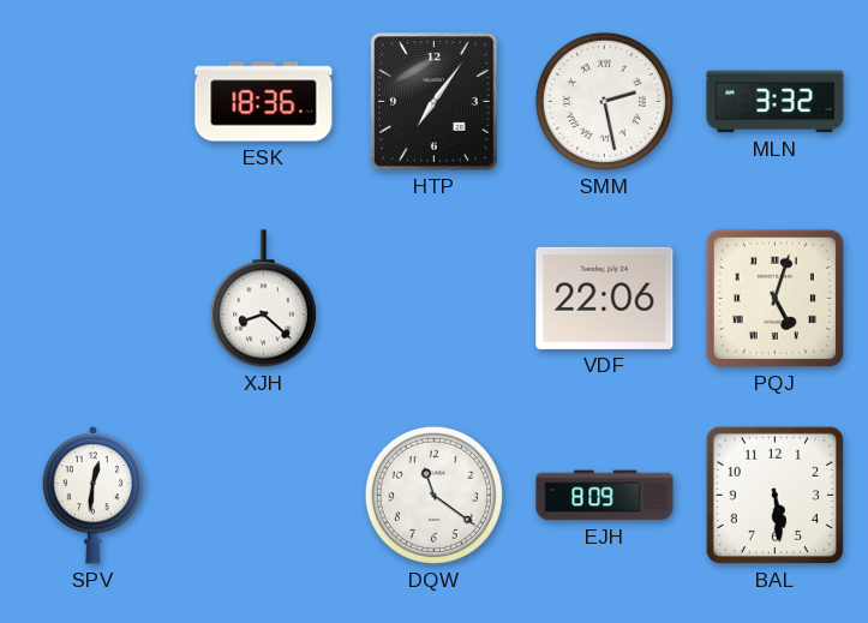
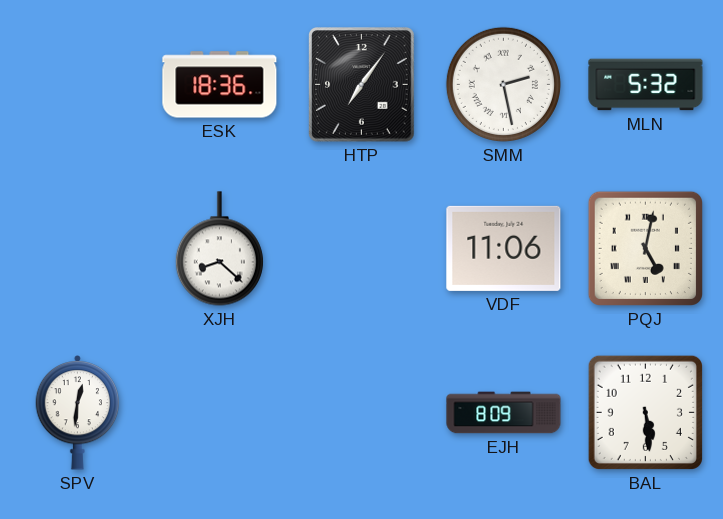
MLN: 3:32 -> 5:32
VDF: 22:06 -> 11:06
PQJ: 5:03 -> 5:02
DQW: 11:21 -> none
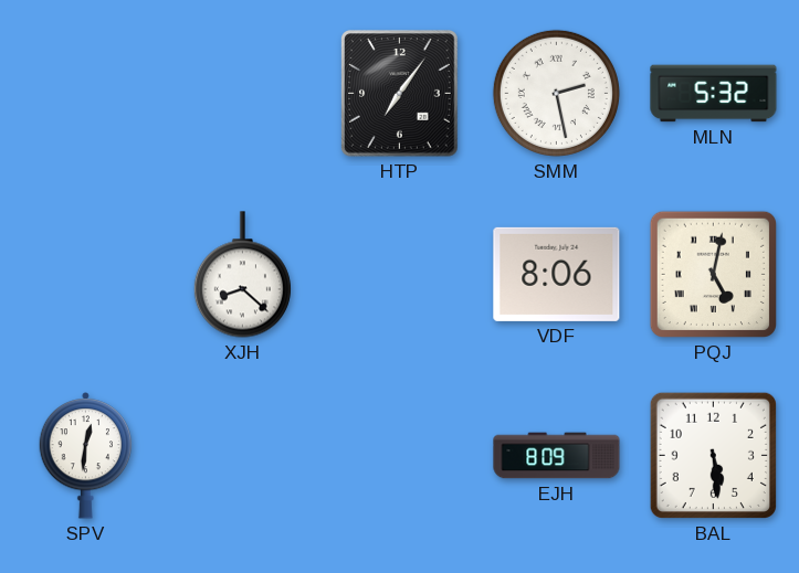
ESK: 18:36 -> none
VDF: 11:06 -> 8:06
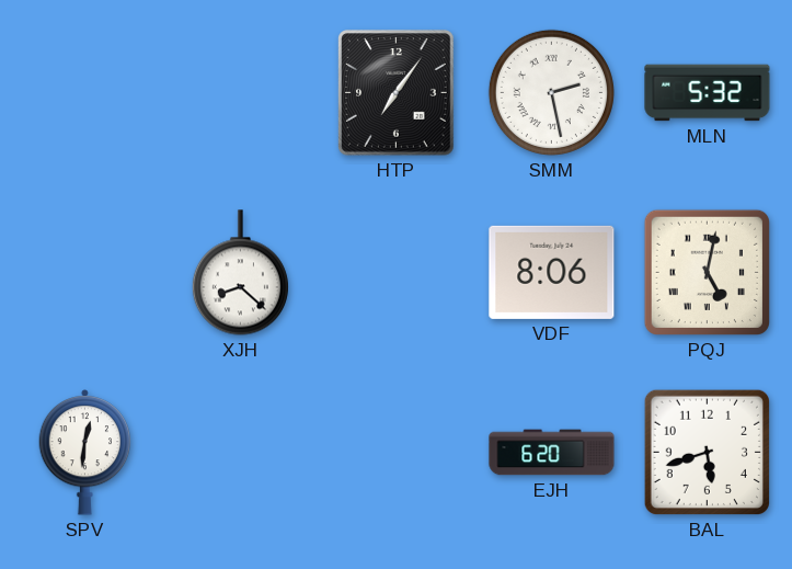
EJH: 8:09 -> 6:20
BAL: 5:29 -> 5:42
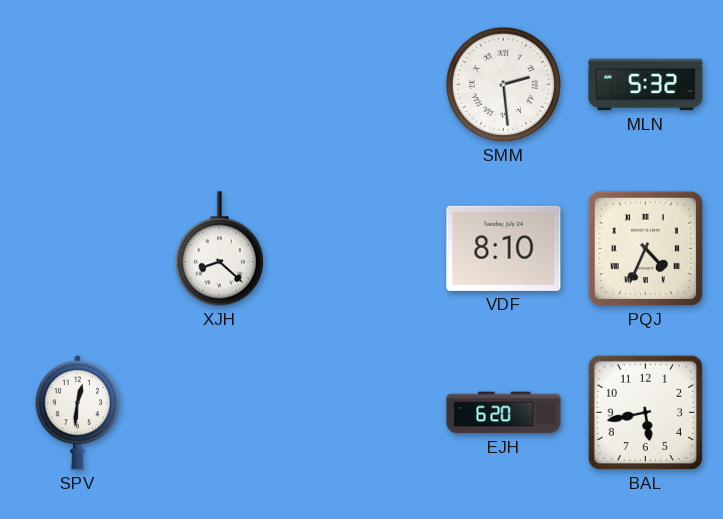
HTP: 7:06 -> none
SMM: 2:28 -> 2:29
VDF: 8:06 -> 8:10
PQJ: 5:02 -> 4:34
BAL: 5:42 -> 5:43
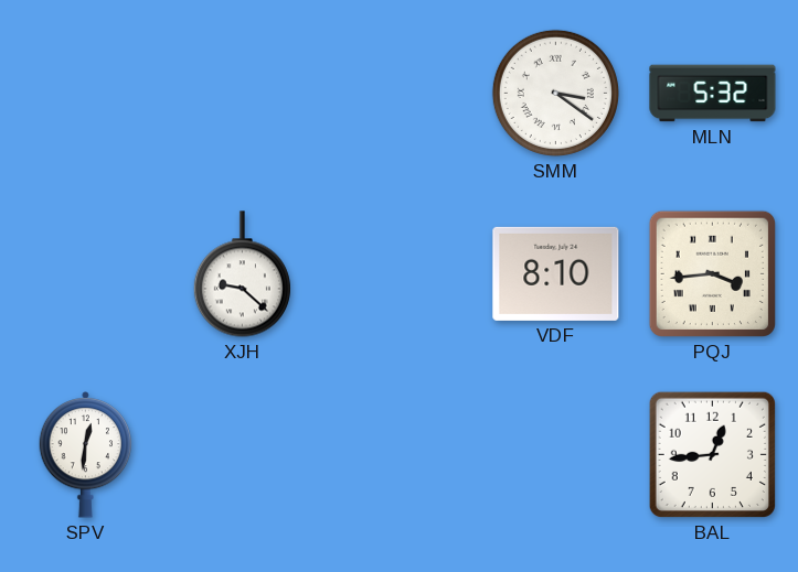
SMM: 2:29 -> 3:21
XJH: 8:22 -> 9:22
PQJ: 4:34 -> 3:44
EJH: 6:20 -> none
BAL: 5:43 -> 12:44
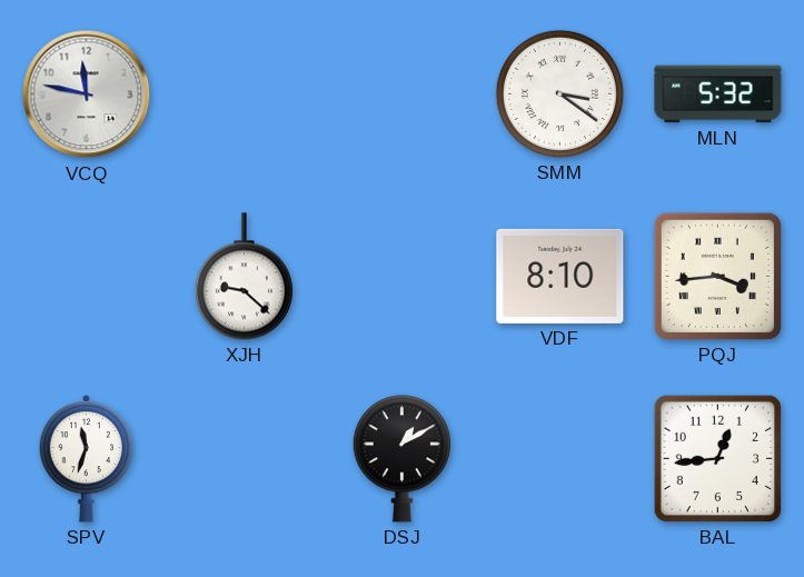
VCQ: none -> 11:47
SPV: 12:31 -> 11:33
DSJ: none -> 1:10
